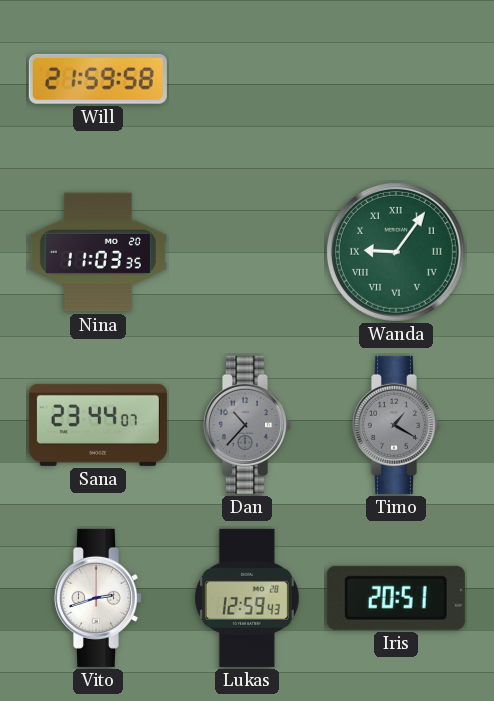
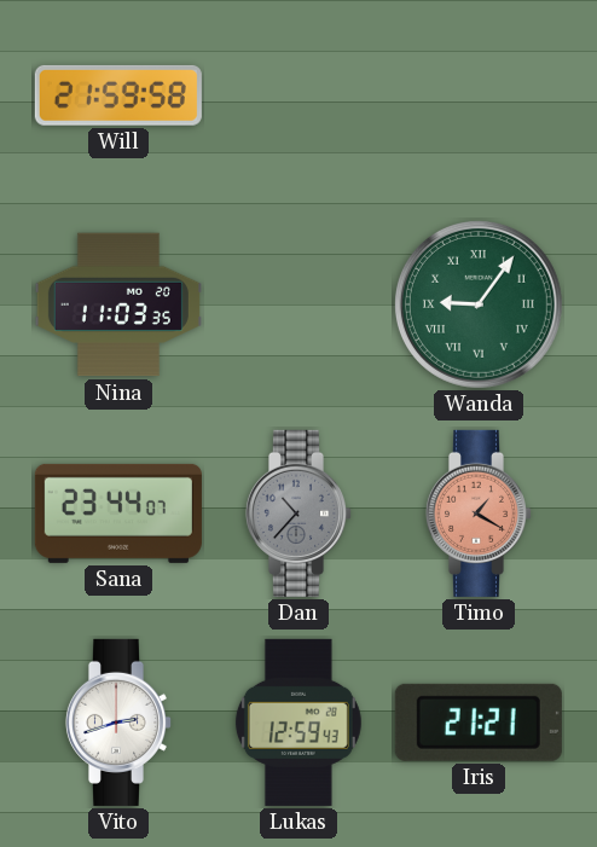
Timo dial: grey -> salmon
Iris: 20:51 -> 21:21
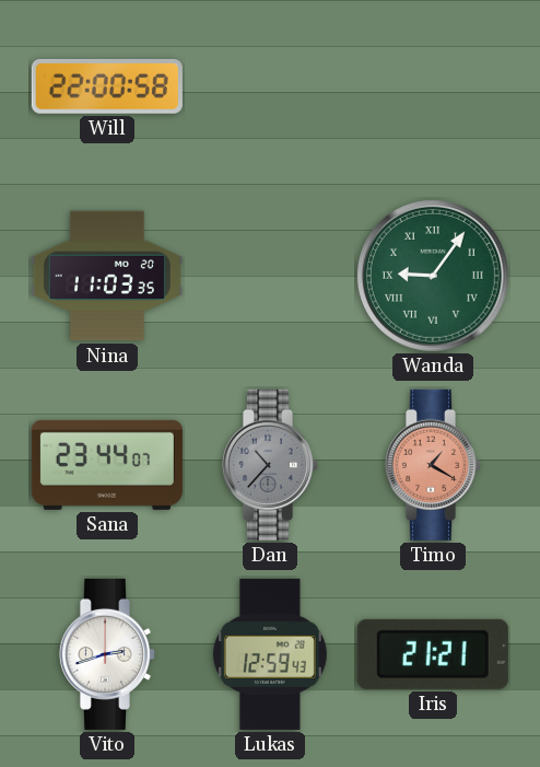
Will: 21:59 -> 22:00
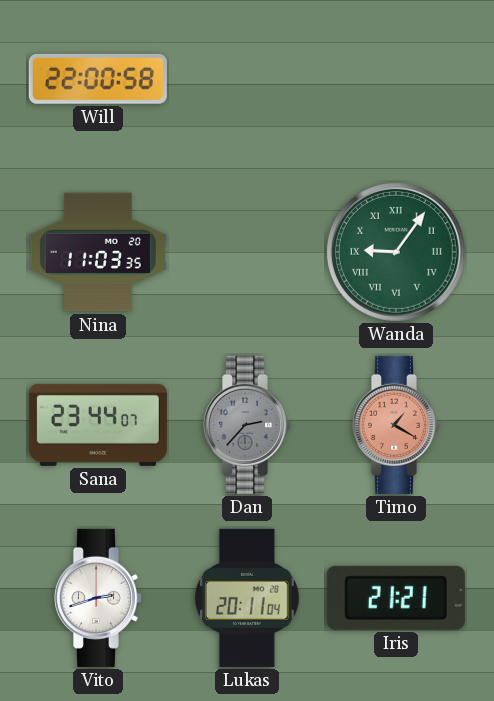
Dan: 10:37 -> 2:37
Lukas: 12:59 -> 20:11
